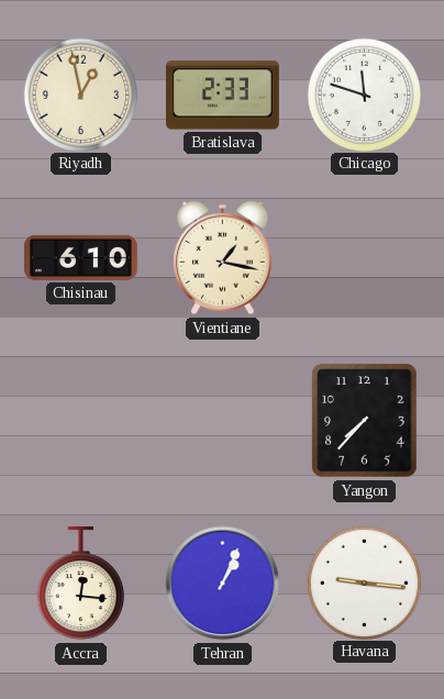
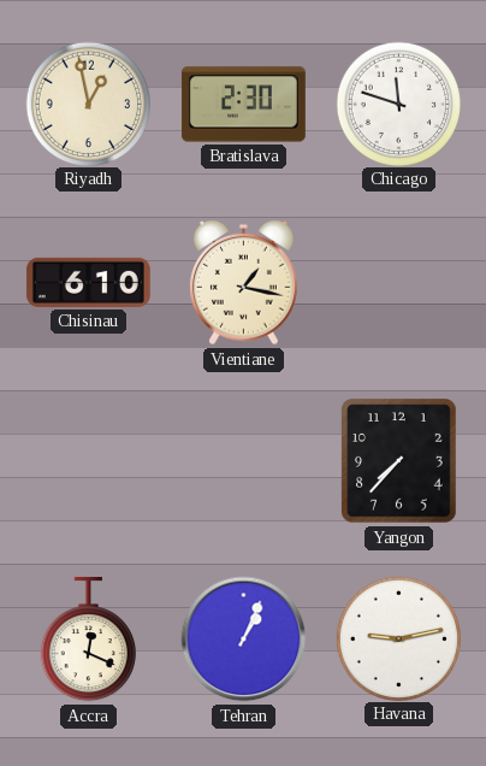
Bratislava: 2:33 -> 2:30
Accra: 12:16 -> 12:19
Havana: 9:16 -> 9:13
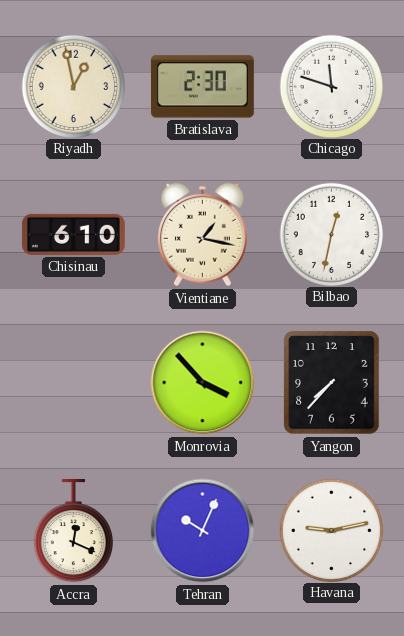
Bilbao: none -> 12:32
Monrovia: none -> 3:53
Tehran: 1:04 -> 10:04
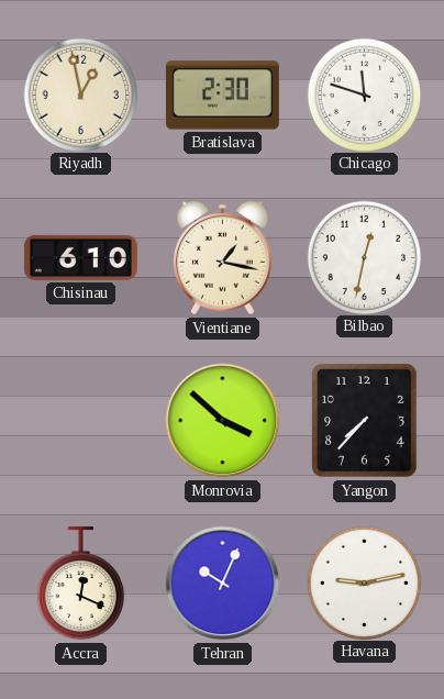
Monrovia: 3:53 -> 3:52
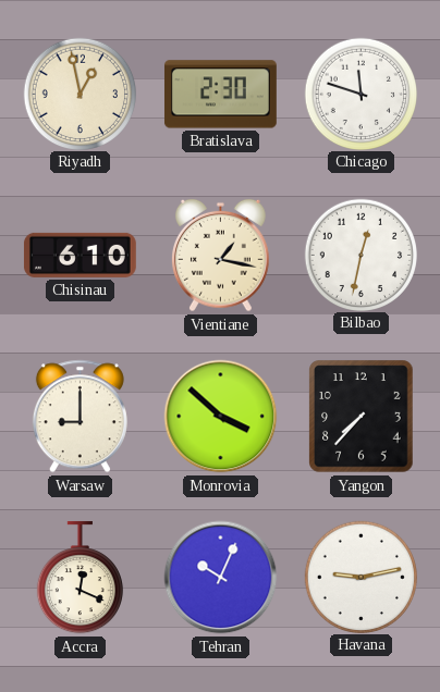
Warsaw: none -> 9:00
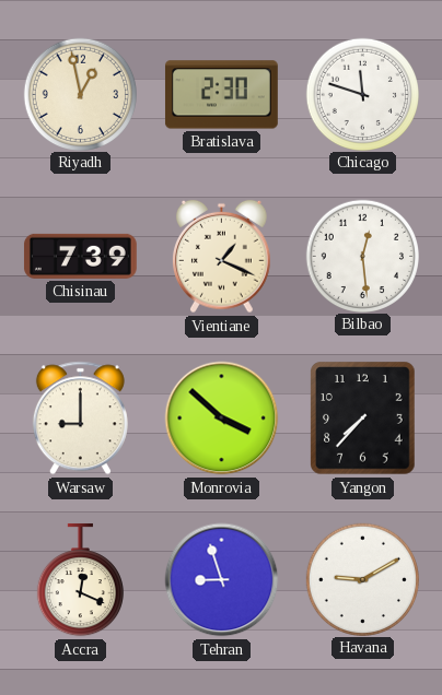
Chisinau: 6:10 -> 7:39
Vientiane: 1:17 -> 1:19
Bilbao: 12:32 -> 12:29
Tehran: 10:04 -> 8:57
Havana: 9:13 -> 9:10
